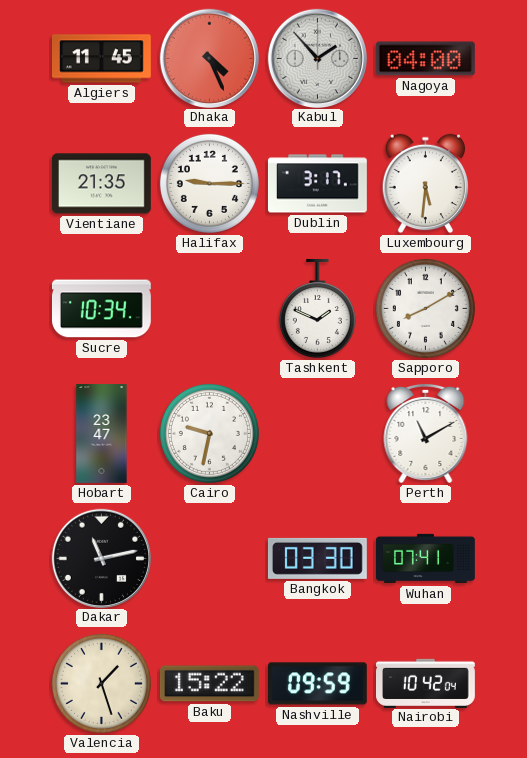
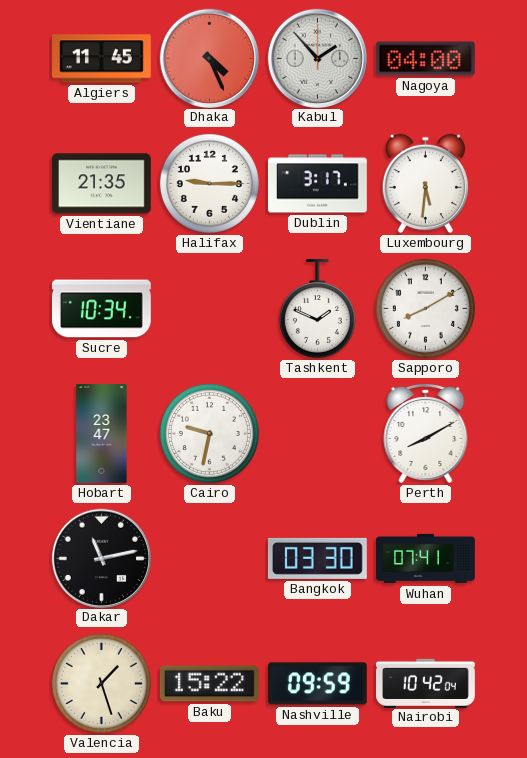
Perth: 11:10 -> 8:10
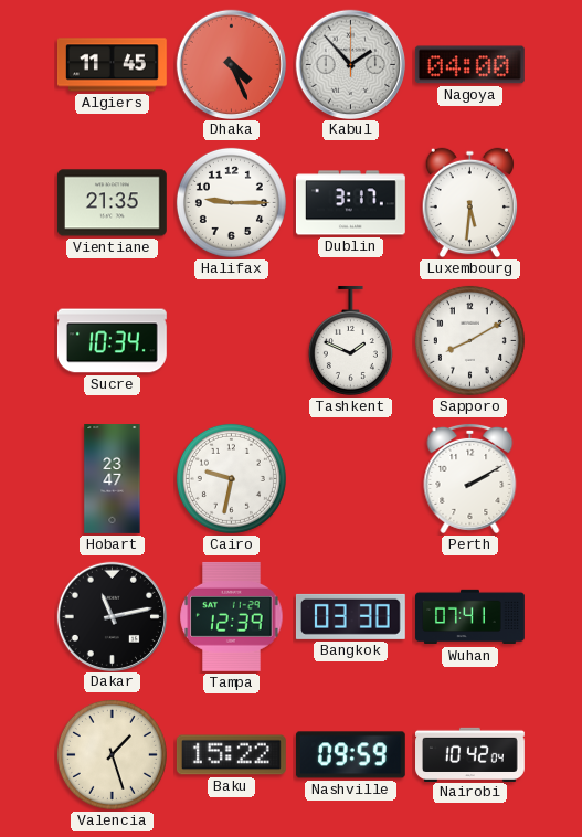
Perth: 8:10 -> 2:10
Tampa: none -> 12:39
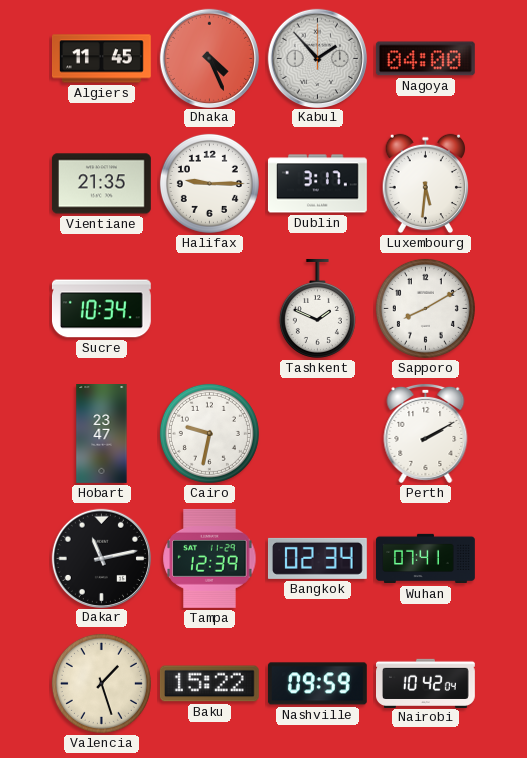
Bangkok: 03:30 -> 02:34
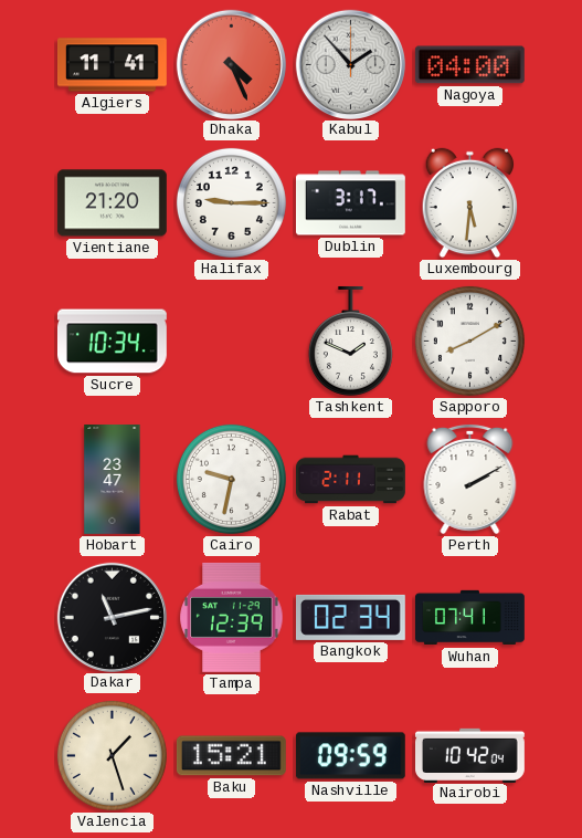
Algiers: 11:45 -> 11:41
Vientiane: 21:35 -> 21:20
Rabat: none -> 2:11
Baku: 15:22 -> 15:21
